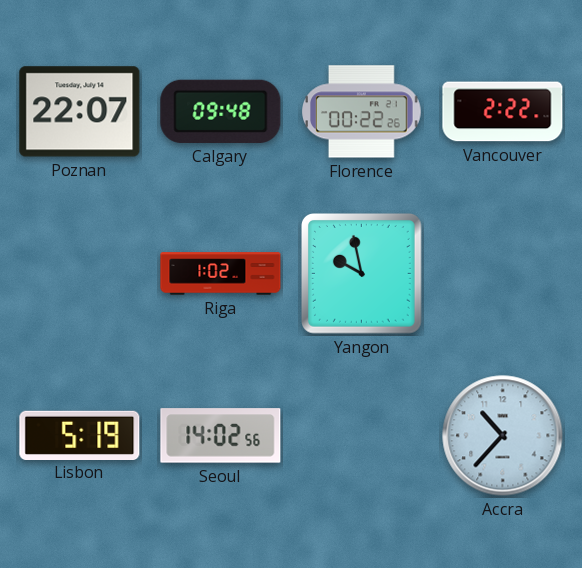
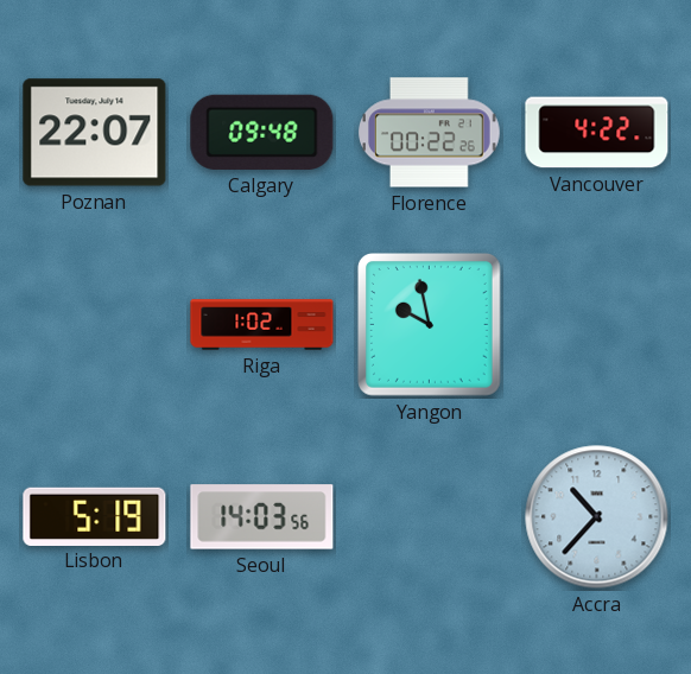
Vancouver: 2:22 -> 4:22
Seoul: 14:02 -> 14:03
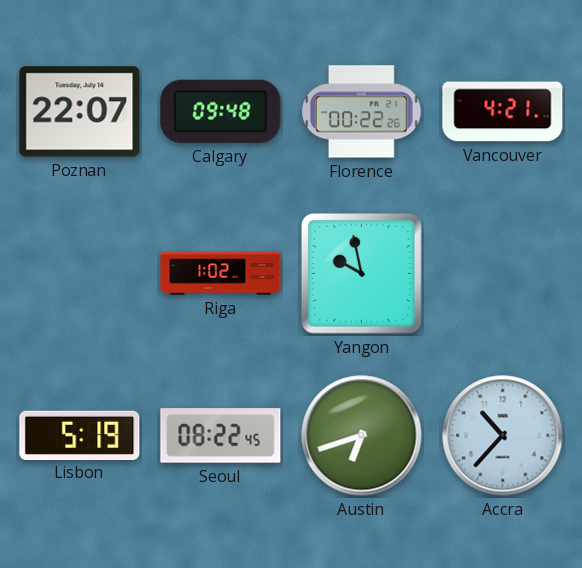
Vancouver: 4:22 -> 4:21
Seoul: 14:03 -> 08:22
Austin: none -> 6:42
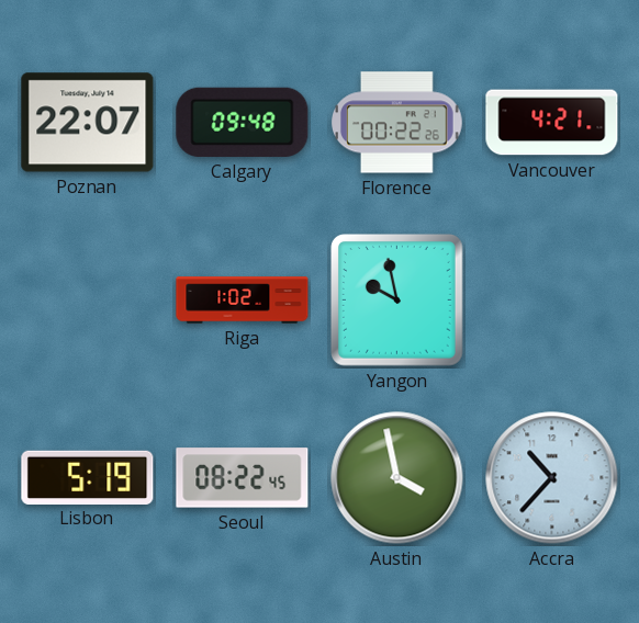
Austin: 6:42 -> 3:58
